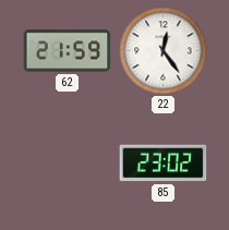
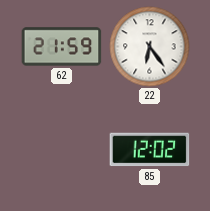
22: 12:24 -> 6:24
85: 23:02 -> 12:02
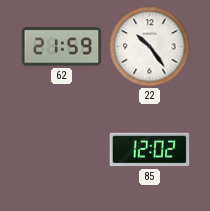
22: 6:24 -> 10:24
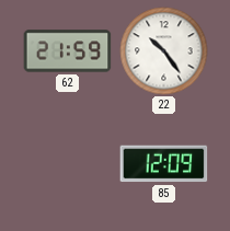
85: 12:02 -> 12:09
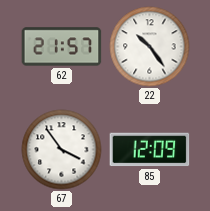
62: 21:59 -> 21:57
67: none -> 3:54
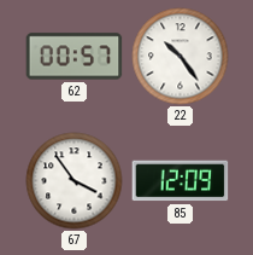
62: 21:57 -> 00:57
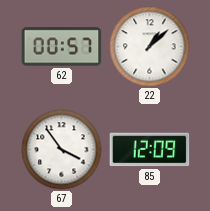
22: 10:24 -> 1:08
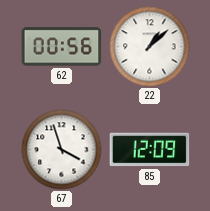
62: 00:57 -> 00:56
67: 3:54 -> 3:57
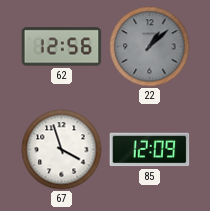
62: 00:56 -> 12:56
22 dial: white -> grey
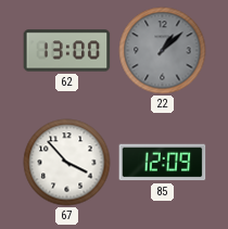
62: 12:56 -> 13:00
67: 3:57 -> 3:53
